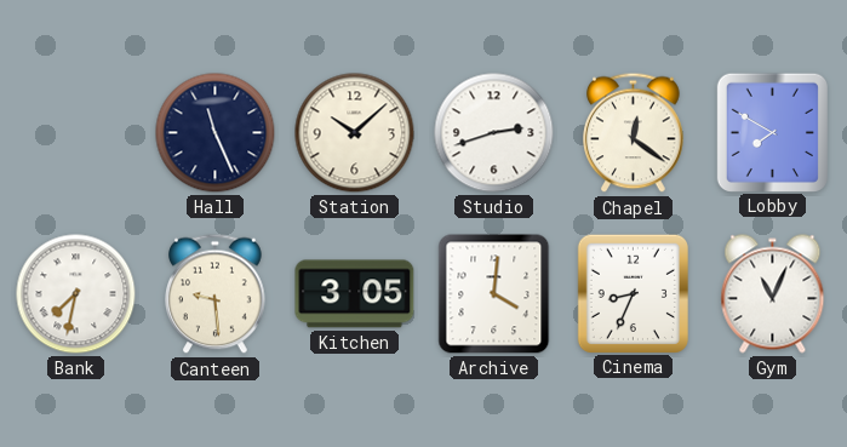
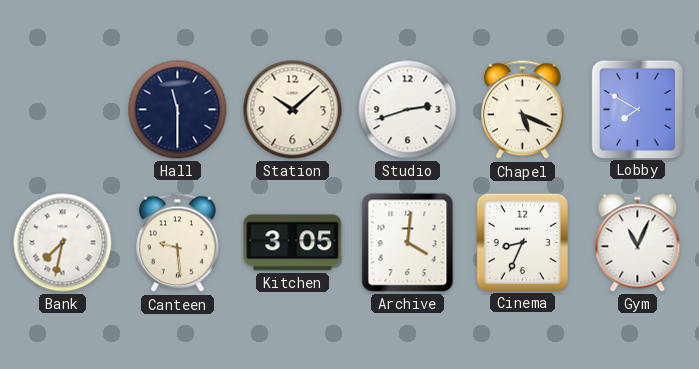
Hall: 11:26 -> 11:30
Chapel: 12:21 -> 5:19
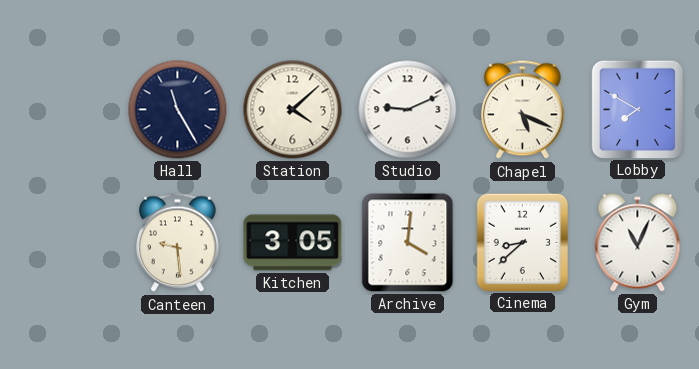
Hall: 11:30 -> 11:25
Station: 10:08 -> 4:08
Studio: 2:42 -> 9:11
Bank: 7:32 -> none
Cinema: 8:34 -> 8:38
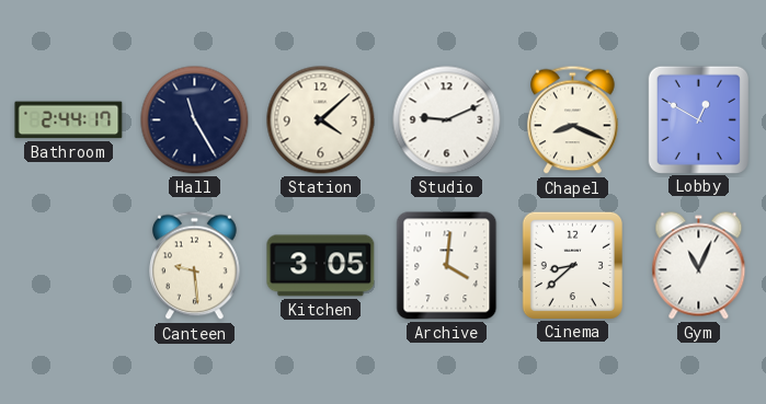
Bathroom: none -> 2:44
Chapel: 5:19 -> 8:19
Lobby: 7:50 -> 12:50
